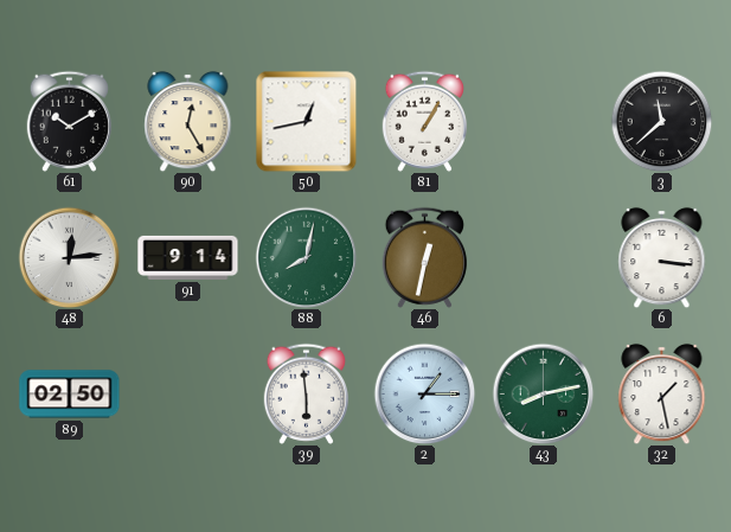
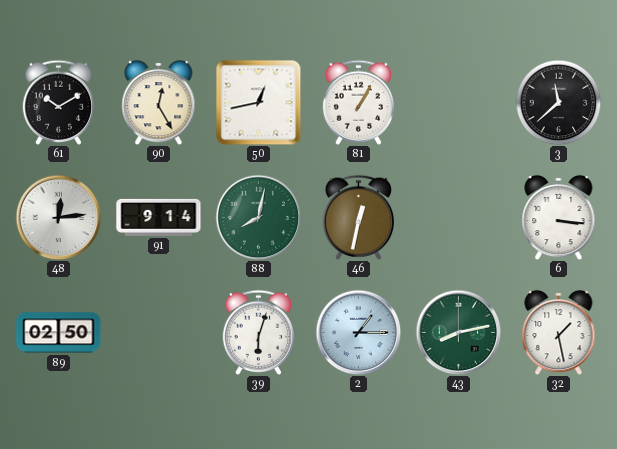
39: 5:59 -> 6:03
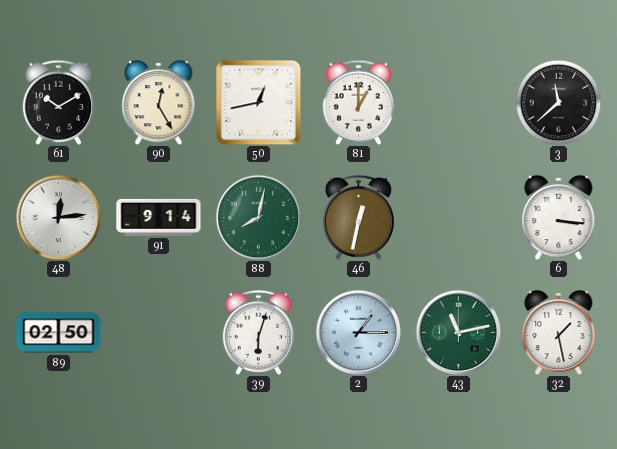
81: 1:05 -> 1:00
43: 8:13 -> 11:13
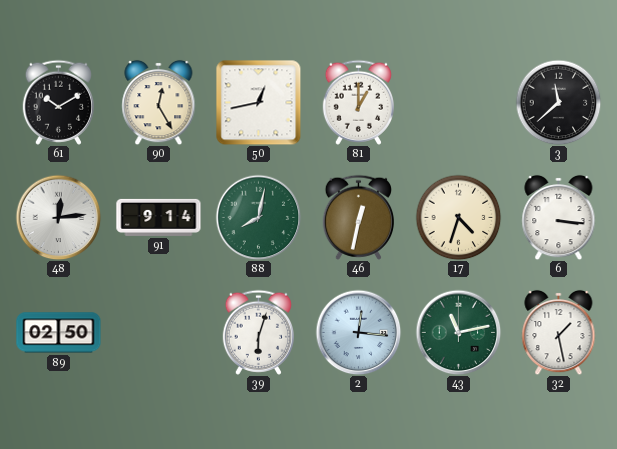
17: none -> 4:33
2: 1:15 -> 12:16
